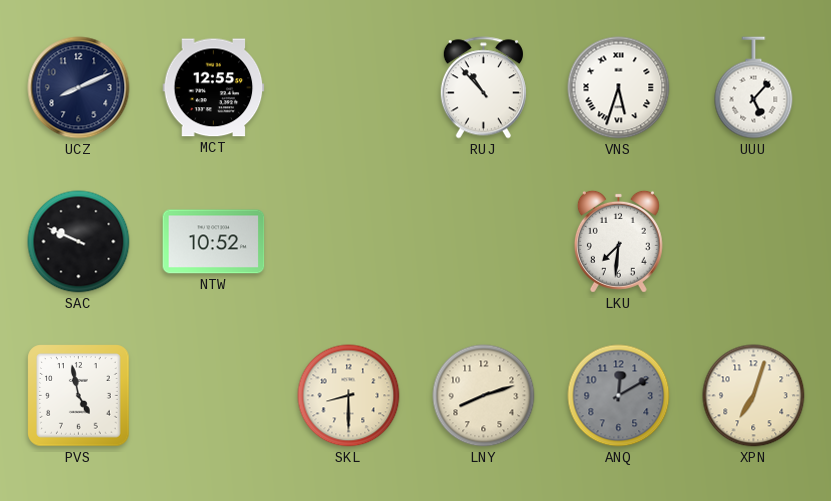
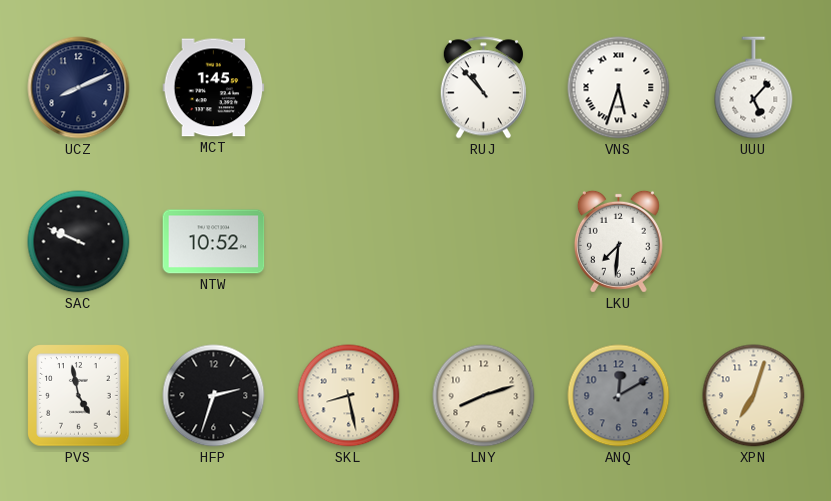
MCT: 12:55 -> 1:45
HFP: none -> 2:33
SKL: 8:30 -> 8:28
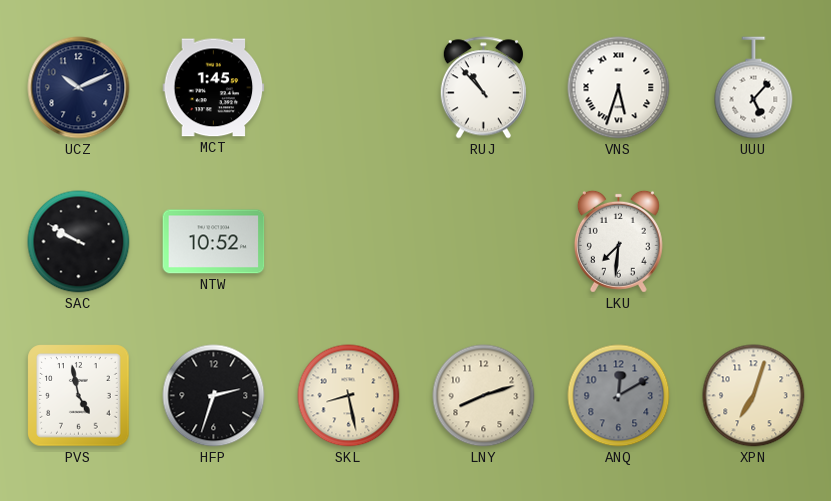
UCZ: 8:11 -> 10:11
SAC: 9:49 -> 9:50
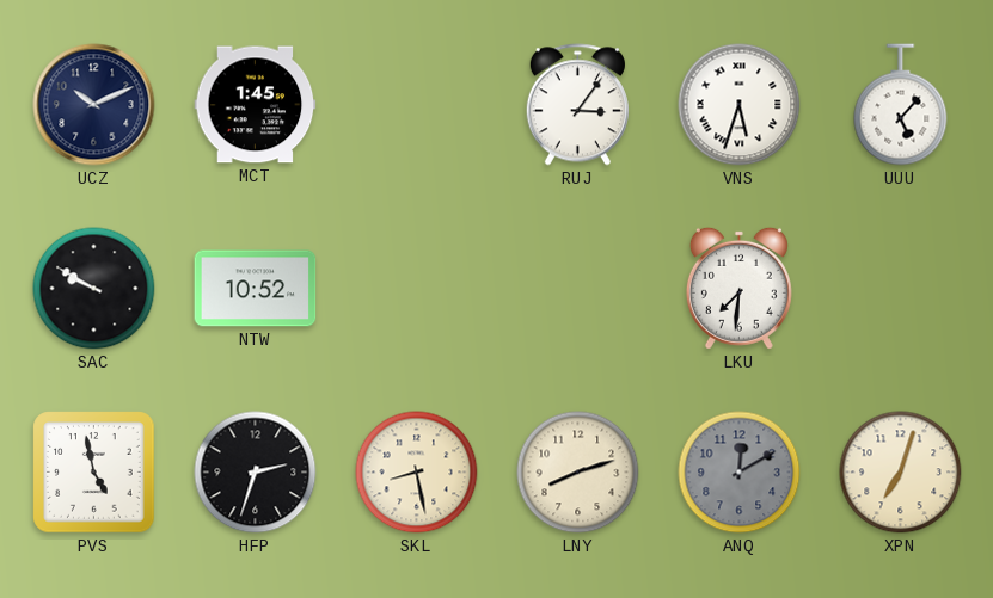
RUJ: 10:53 -> 3:06
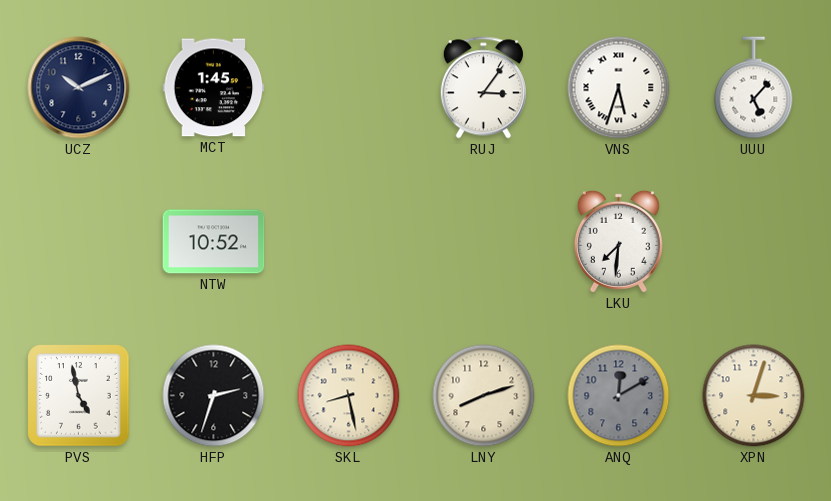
SAC: 9:50 -> none
XPN: 7:03 -> 3:03
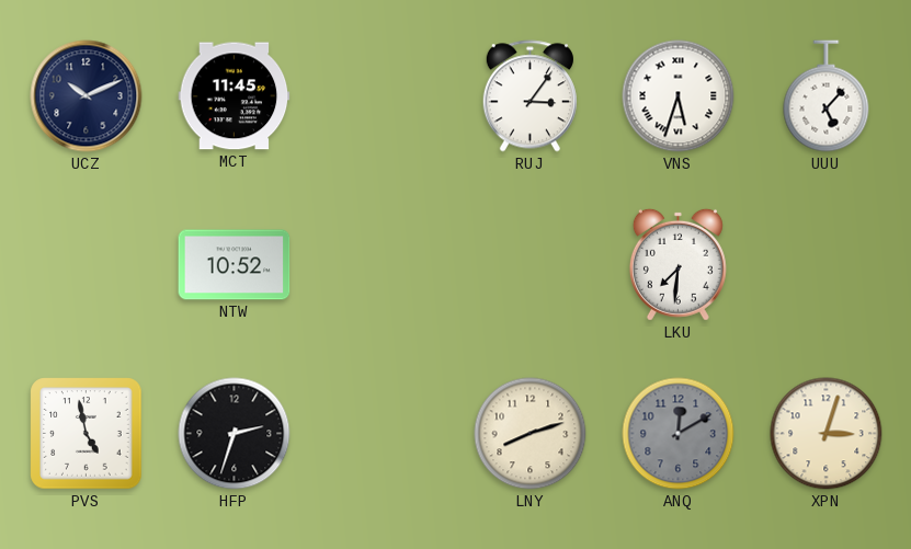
MCT: 1:45 -> 11:45
SKL: 8:28 -> none
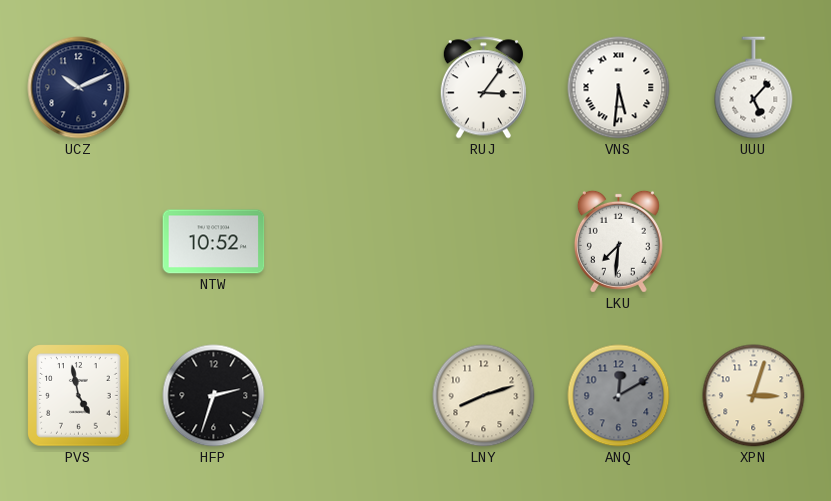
MCT: 11:45 -> none
VNS: 5:33 -> 5:31
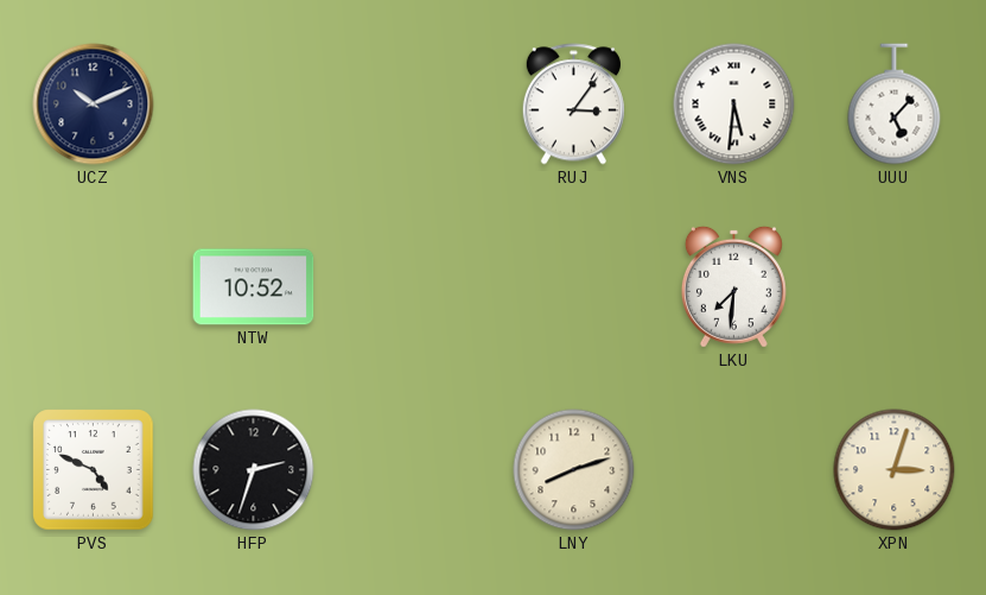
PVS: 4:58 -> 4:49
ANQ: 12:10 -> none
